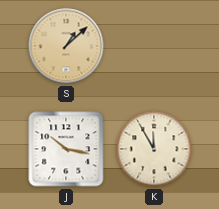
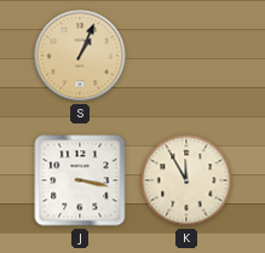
S: 1:08 -> 1:04
J: 10:17 -> 3:17
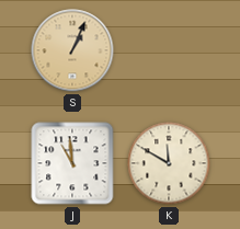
J: 3:17 -> 10:59
K: 11:55 -> 11:50
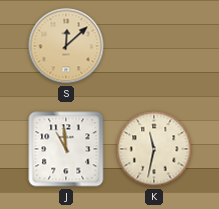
S: 1:04 -> 12:08
K: 11:50 -> 11:32
